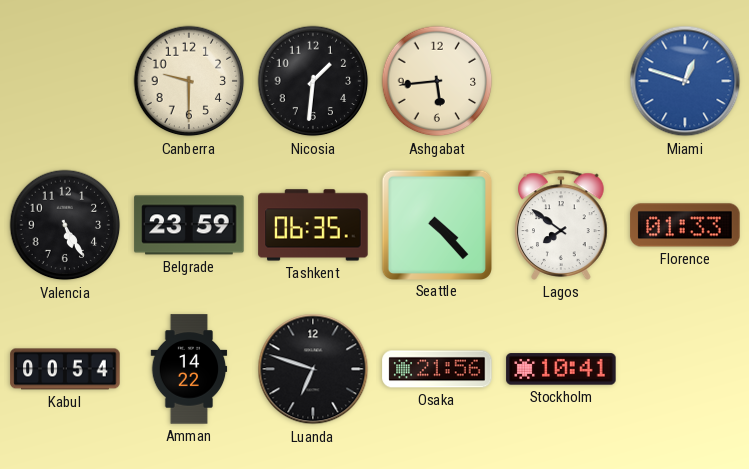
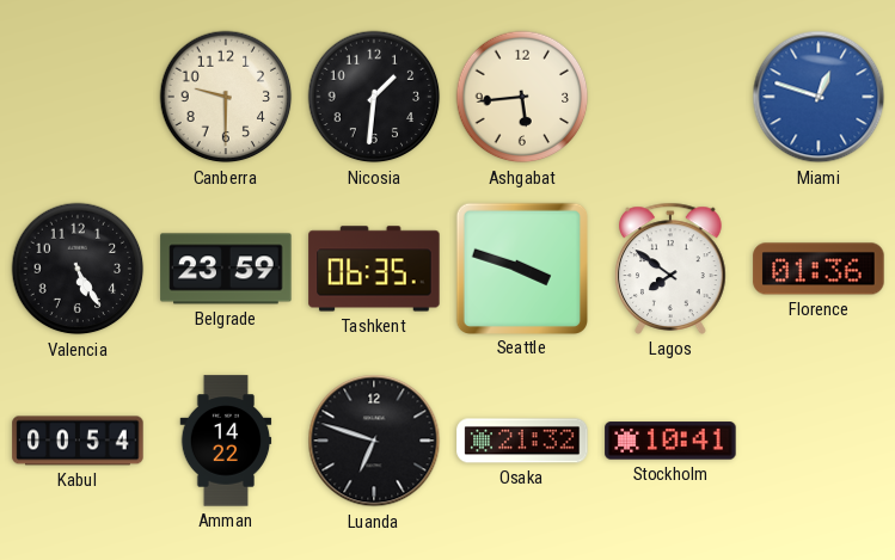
Seattle: 4:23 -> 3:48
Florence: 01:33 -> 01:36
Osaka: 21:56 -> 21:32
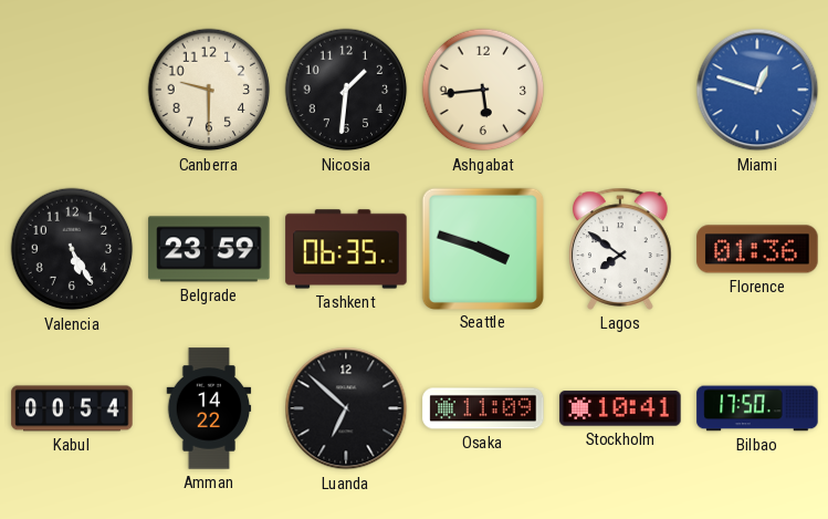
Luanda: 6:48 -> 6:52
Osaka: 21:32 -> 11:09
Bilbao: none -> 17:50
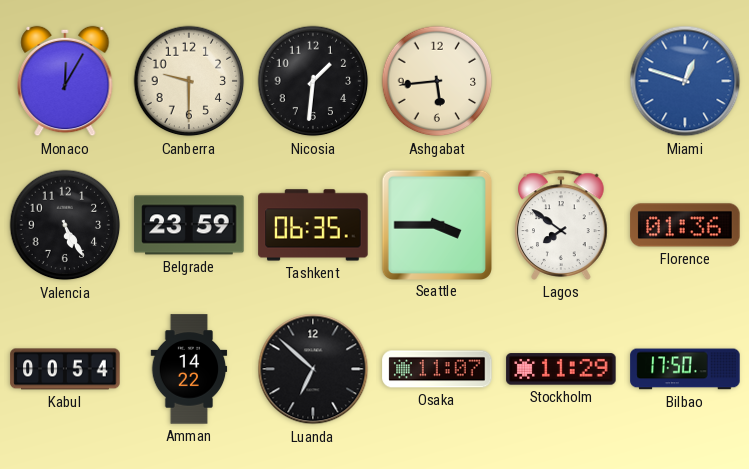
Monaco: none -> 12:05
Seattle: 3:48 -> 3:45
Osaka: 11:09 -> 11:07
Stockholm: 10:41 -> 11:29
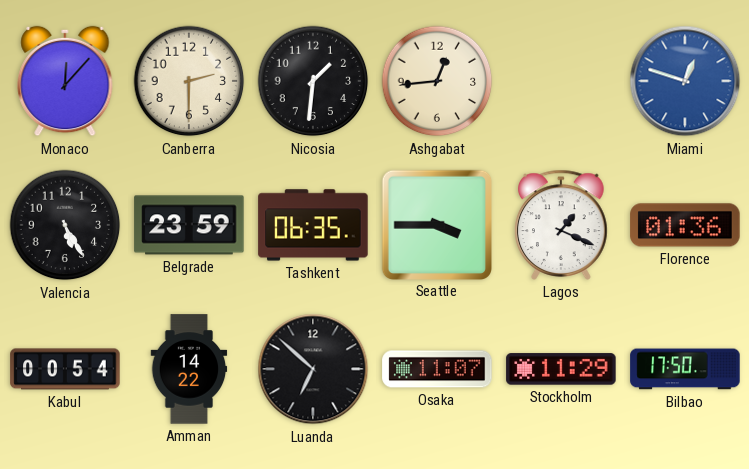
Monaco: 12:05 -> 12:07
Canberra: 9:30 -> 2:30
Ashgabat: 5:44 -> 12:44
Lagos: 7:51 -> 1:19
